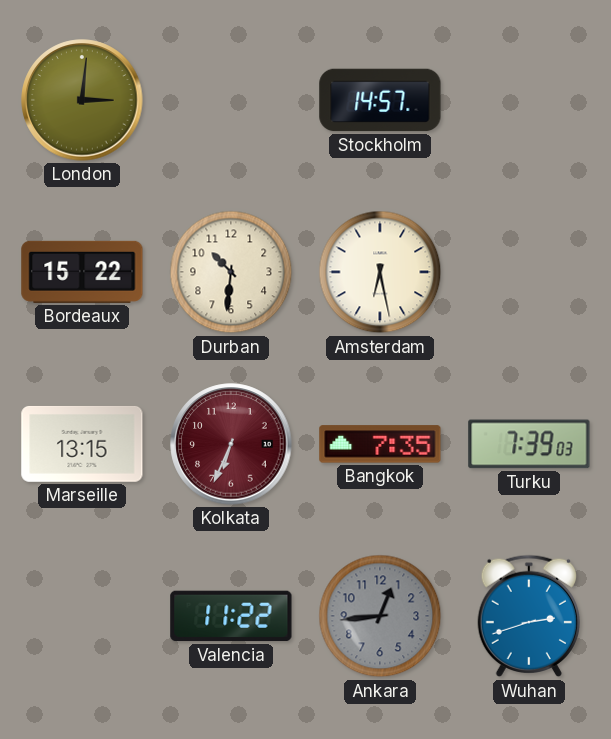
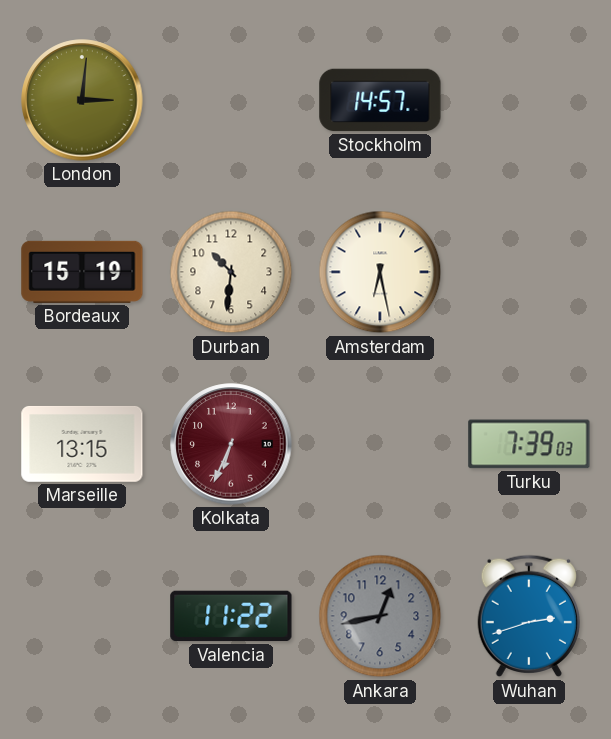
Bordeaux: 15:22 -> 15:19
Bangkok: 7:35 -> none
Ankara: 12:44 -> 12:43
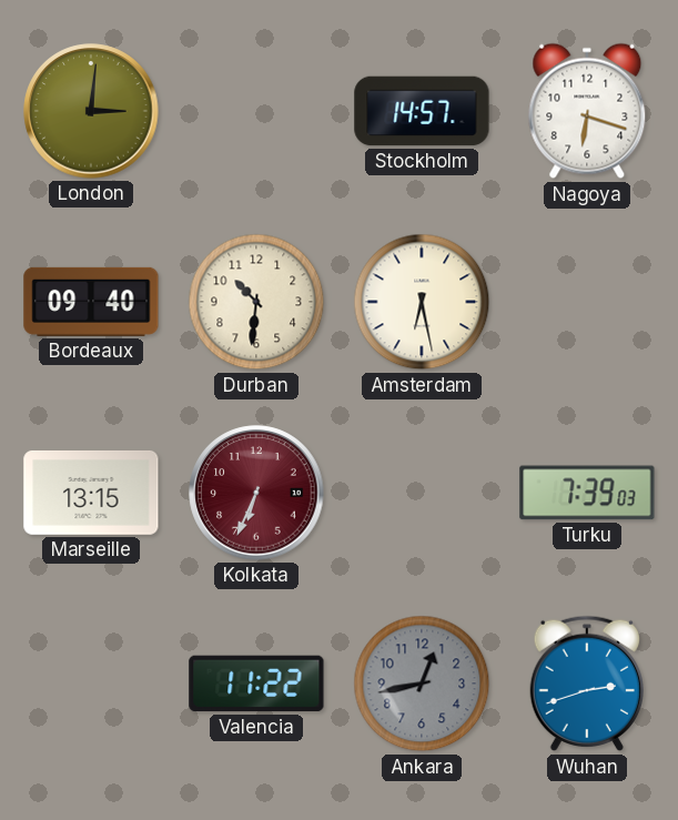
Nagoya: none -> 6:18
Bordeaux: 15:19 -> 09:40
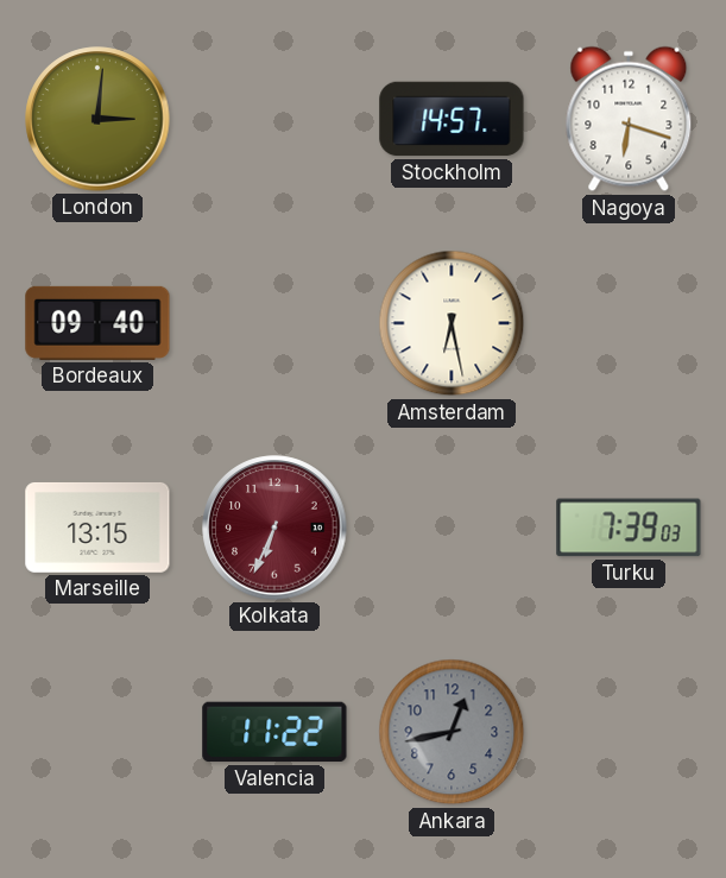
Durban: 10:31 -> none
Wuhan: 2:42 -> none
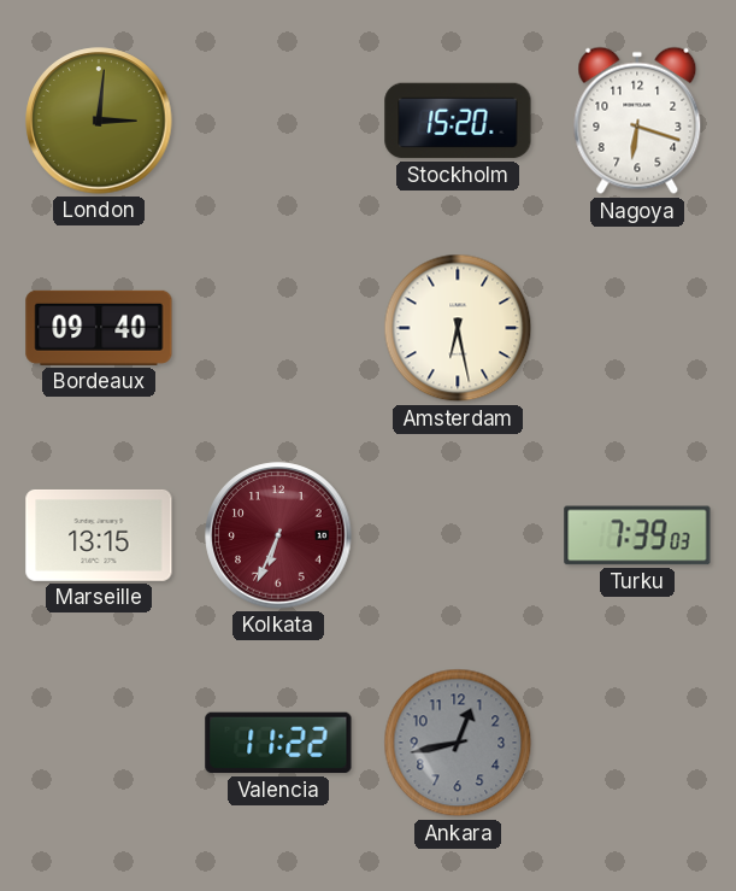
Stockholm: 14:57 -> 15:20
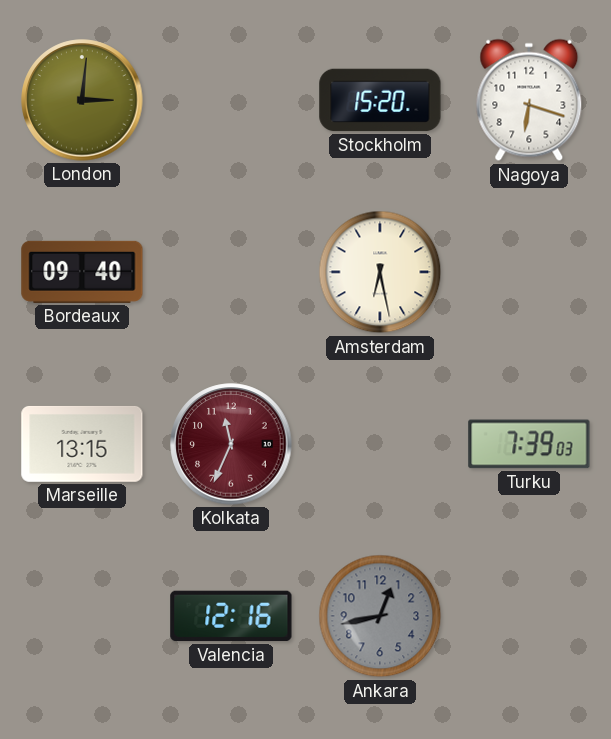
Kolkata: 6:34 -> 11:34
Valencia: 11:22 -> 12:16
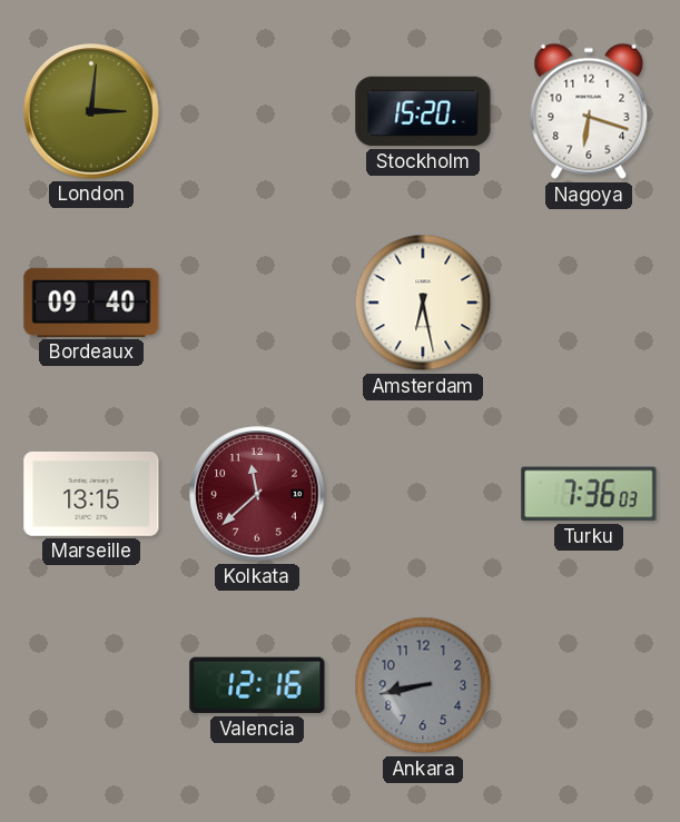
Kolkata: 11:34 -> 11:38
Turku: 7:39 -> 7:36
Ankara: 12:43 -> 8:43
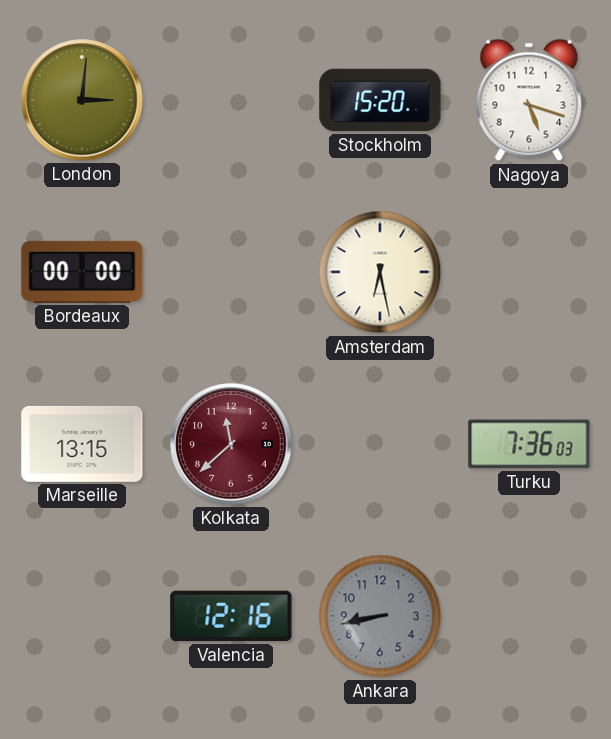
Nagoya: 6:18 -> 5:18
Bordeaux: 09:40 -> 00:00
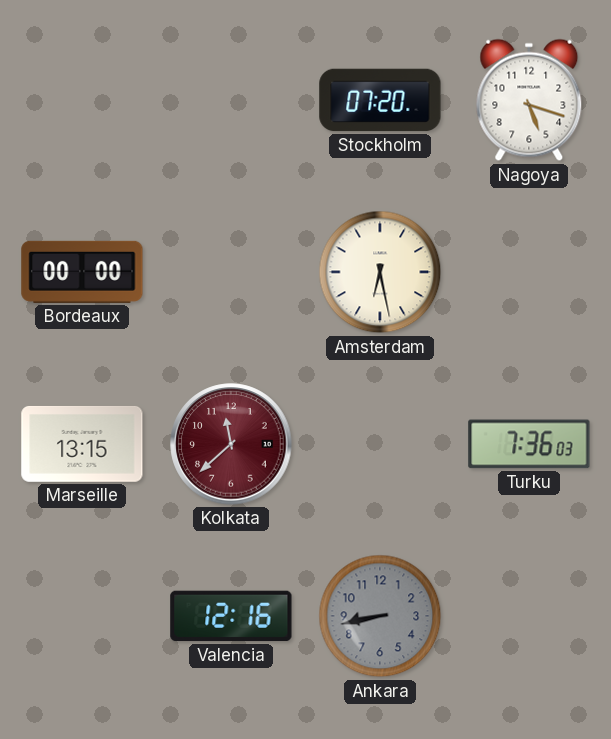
London: 3:01 -> none
Stockholm: 15:20 -> 07:20
